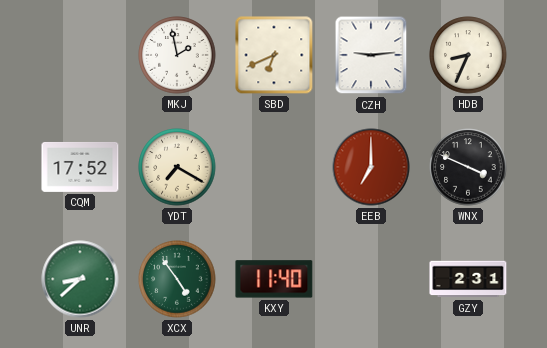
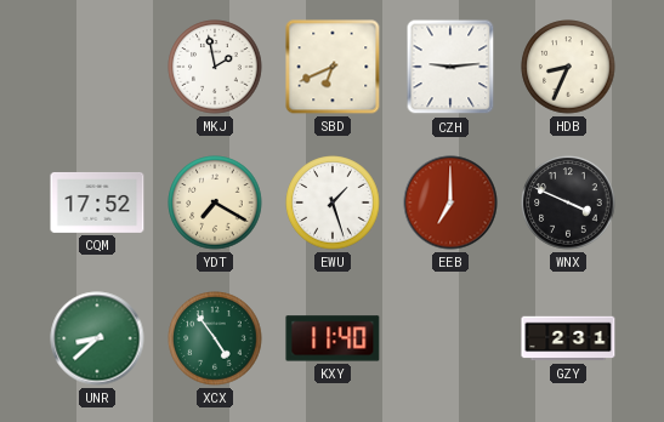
EWU: none -> 1:27
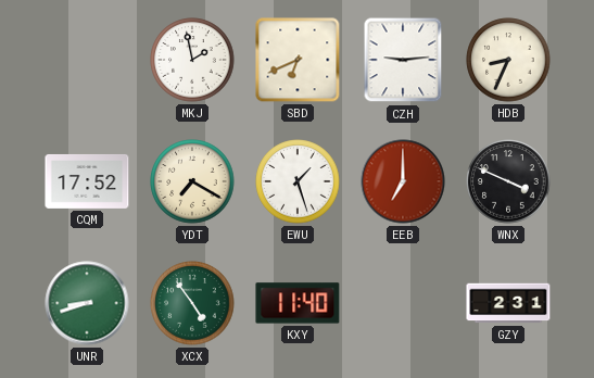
UNR: 8:38 -> 8:42
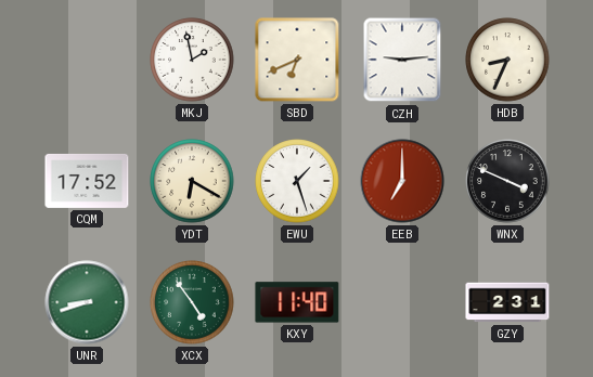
YDT: 7:20 -> 6:20
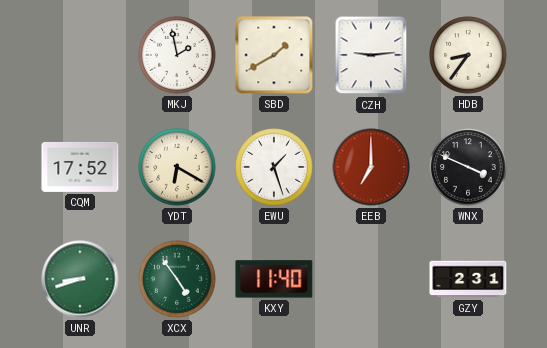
SBD: 6:41 -> 1:40
HDB: 8:34 -> 8:36
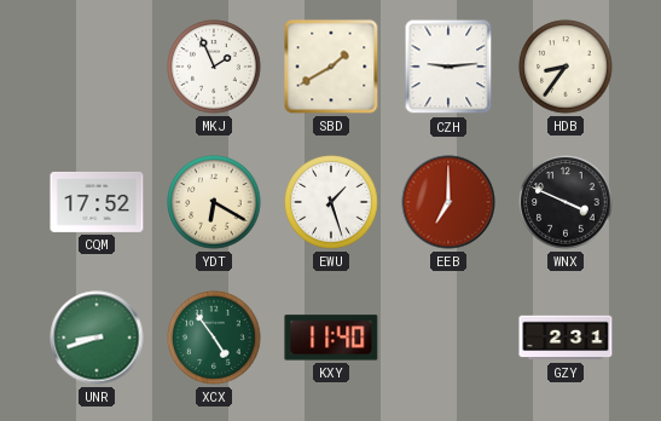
MKJ: 1:58 -> 1:56
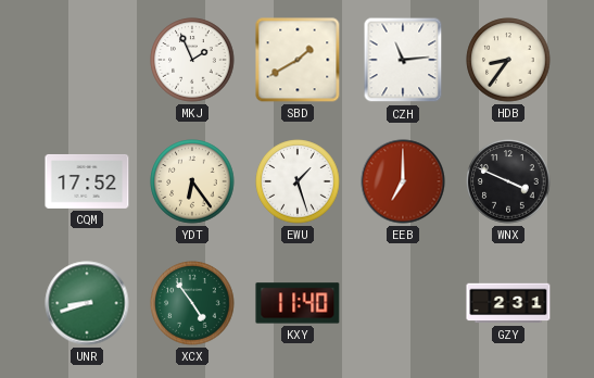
CZH: 9:14 -> 11:14
YDT: 6:20 -> 6:24
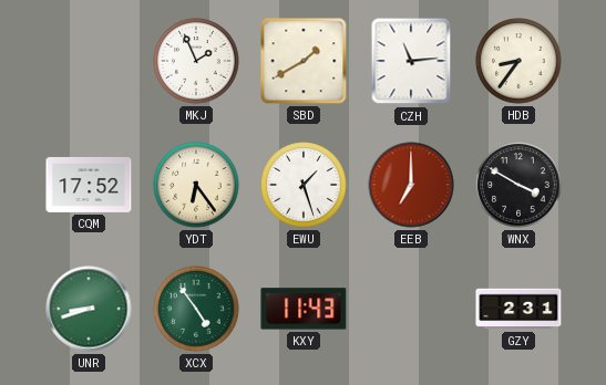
WNX: 3:49 -> 3:50
KXY: 11:40 -> 11:43
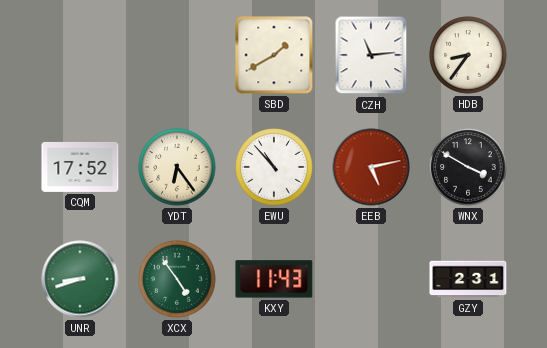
MKJ: 1:56 -> none
EWU: 1:27 -> 10:53
EEB: 7:00 -> 5:13
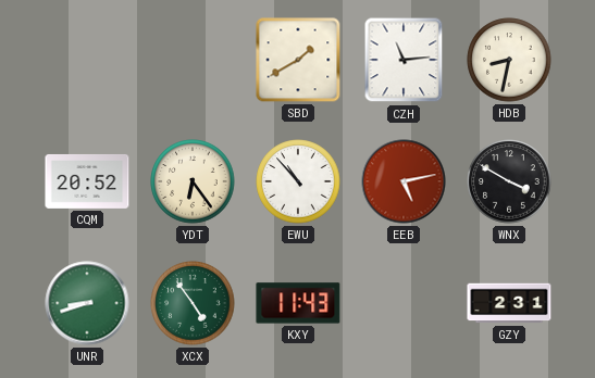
HDB: 8:36 -> 8:32
CQM: 17:52 -> 20:52
